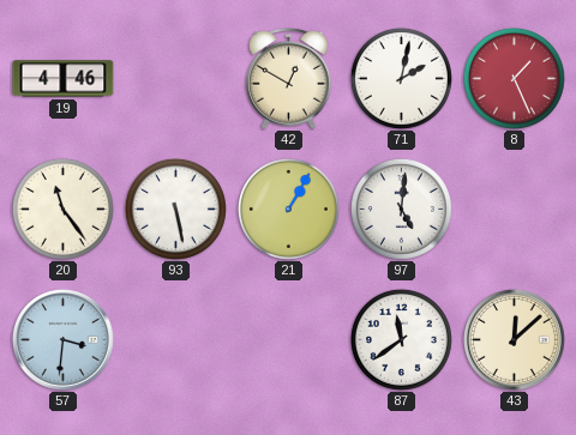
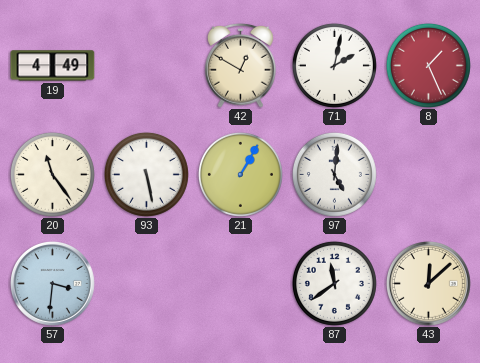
19: 4:46 -> 4:49
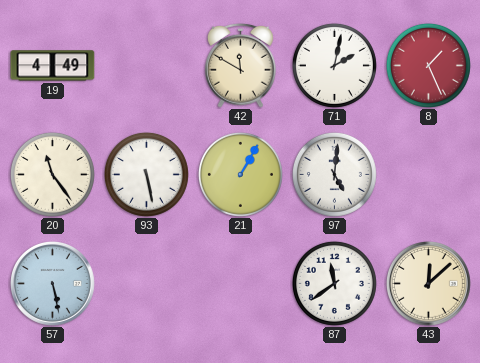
42: 12:50 -> 11:50
57: 3:31 -> 5:28
